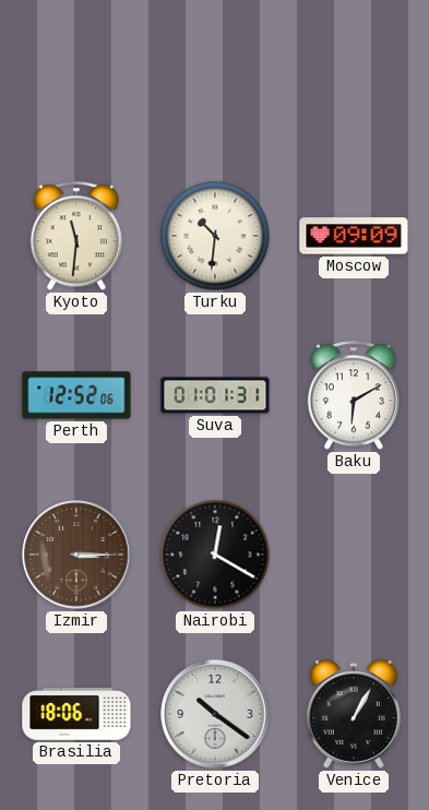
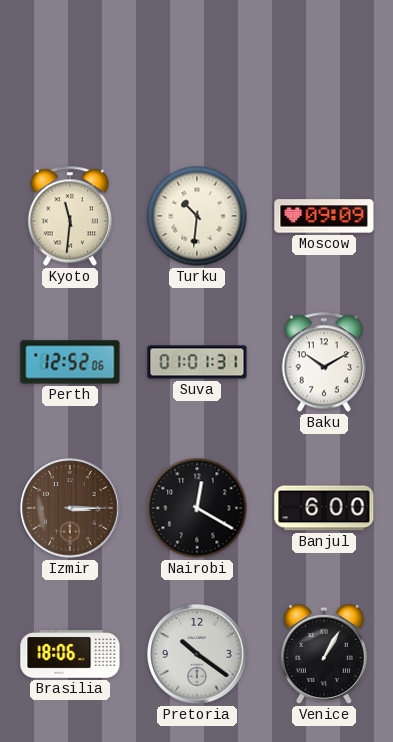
Baku: 6:10 -> 10:10
Banjul: none -> 6:00
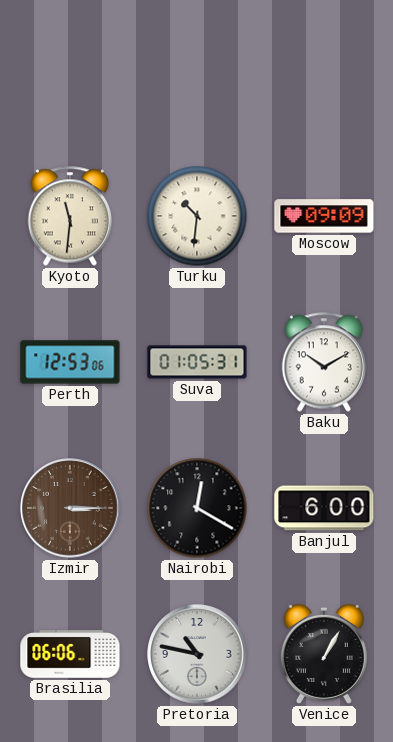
Perth: 12:52 -> 12:53
Suva: 01:01 -> 01:05
Brasilia: 18:06 -> 06:06
Pretoria: 10:21 -> 10:47
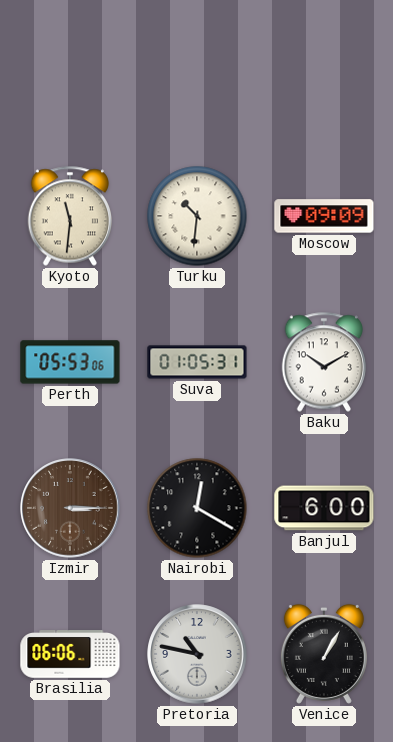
Perth: 12:53 -> 05:53
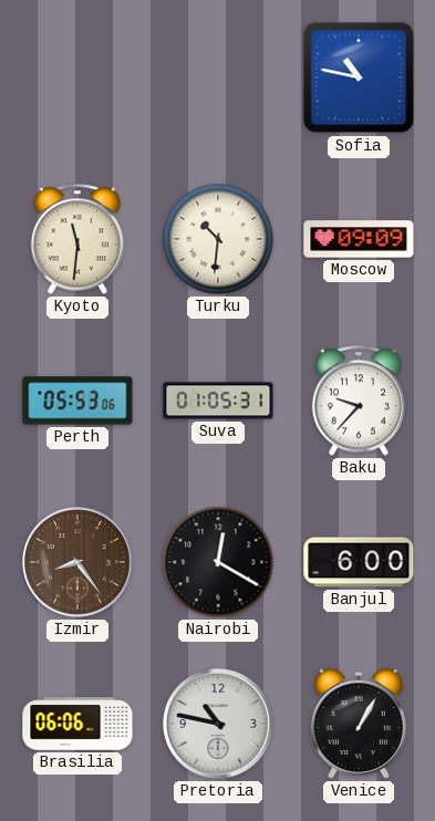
Sofia: none -> 10:47
Baku: 10:10 -> 9:37
Izmir: 3:15 -> 8:24
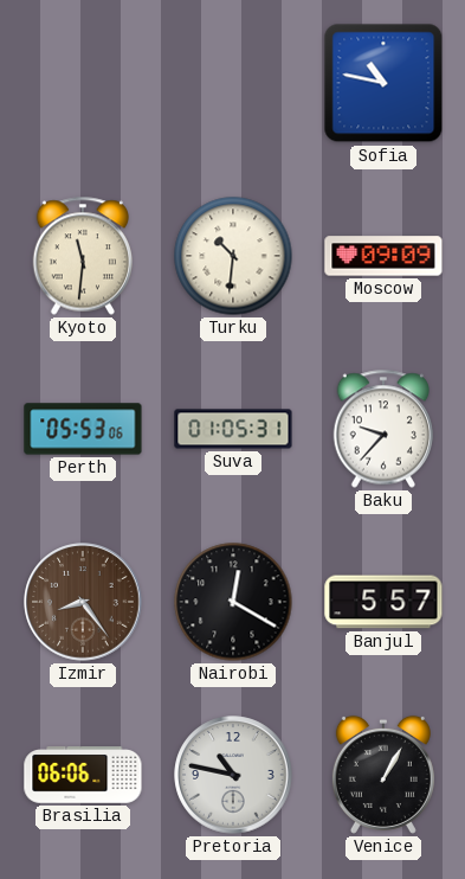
Banjul: 6:00 -> 5:57
